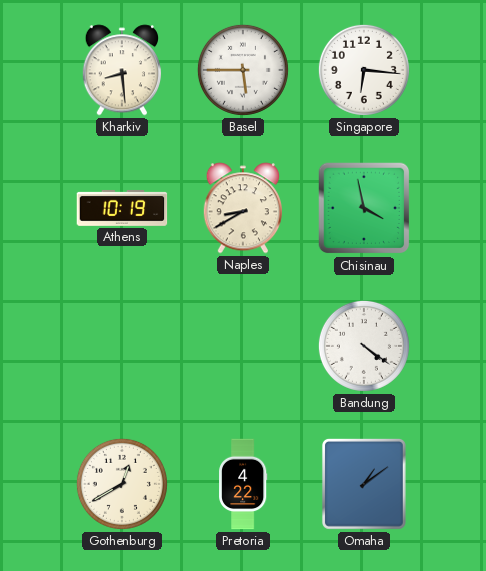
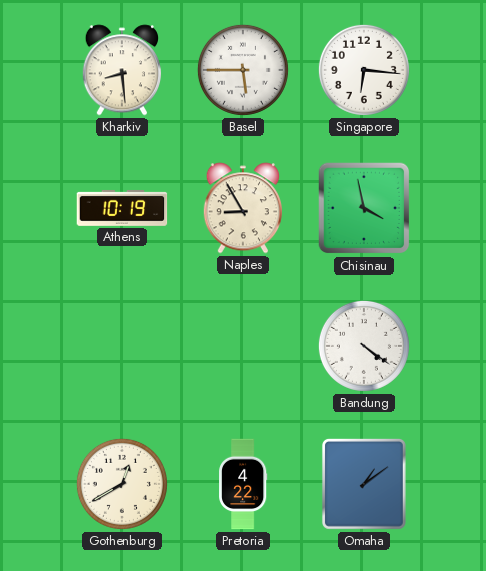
Naples: 8:40 -> 8:55
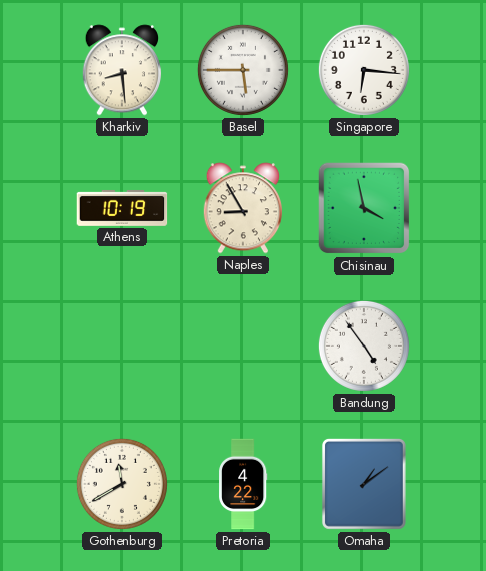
Bandung: 4:21 -> 4:54
Gothenburg: 12:40 -> 11:40
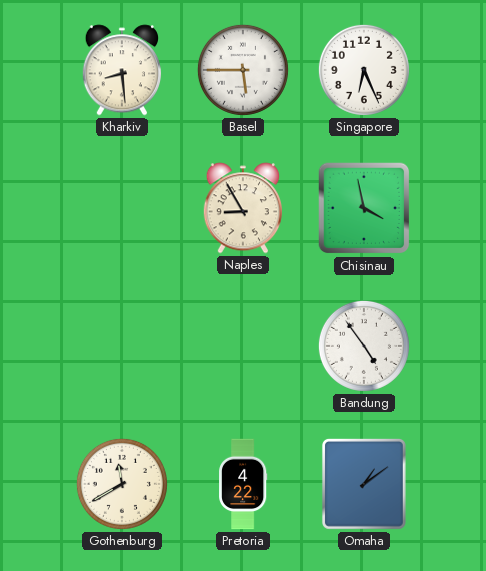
Singapore: 6:16 -> 6:26
Athens: 10:19 -> none
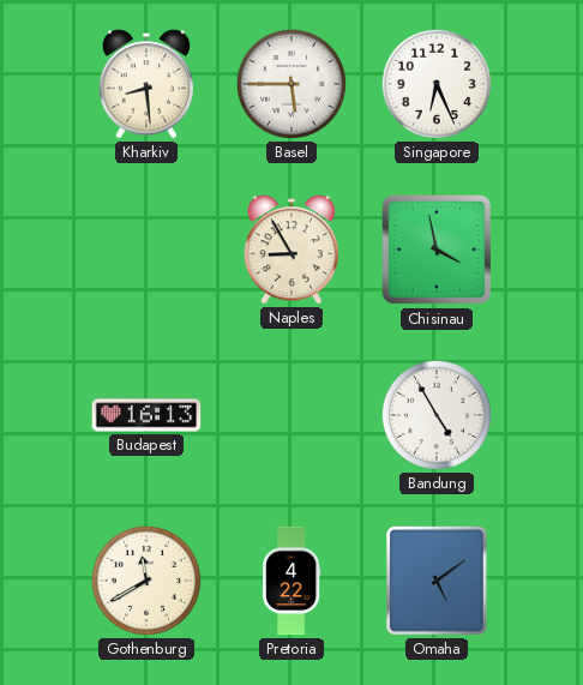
Budapest: none -> 16:13
Bandung: 4:54 -> 4:55
Omaha: 1:09 -> 5:09
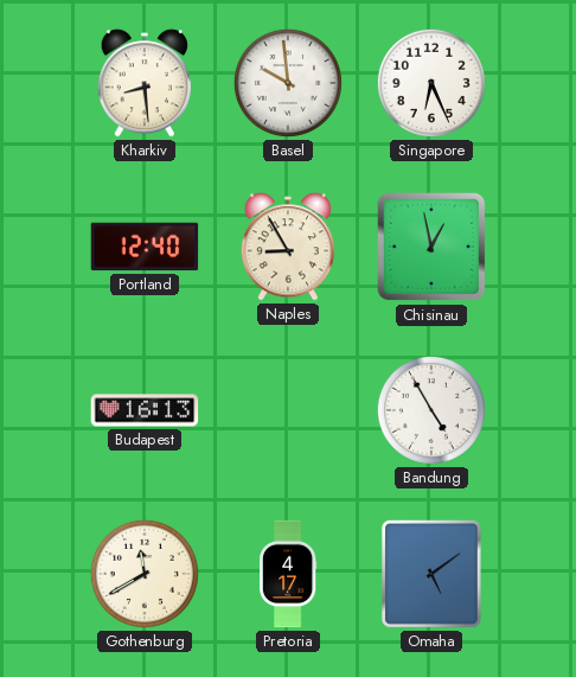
Basel: 5:45 -> 9:59
Portland: none -> 12:40
Chisinau: 3:58 -> 12:58
Pretoria: 4:22 -> 4:17
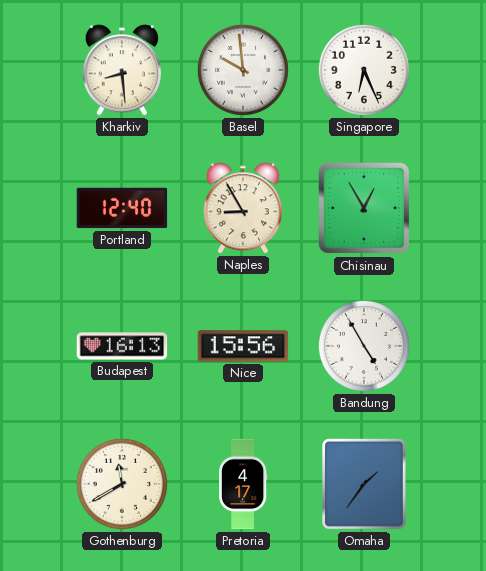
Chisinau: 12:58 -> 12:55
Nice: none -> 15:56
Omaha: 5:09 -> 1:36
